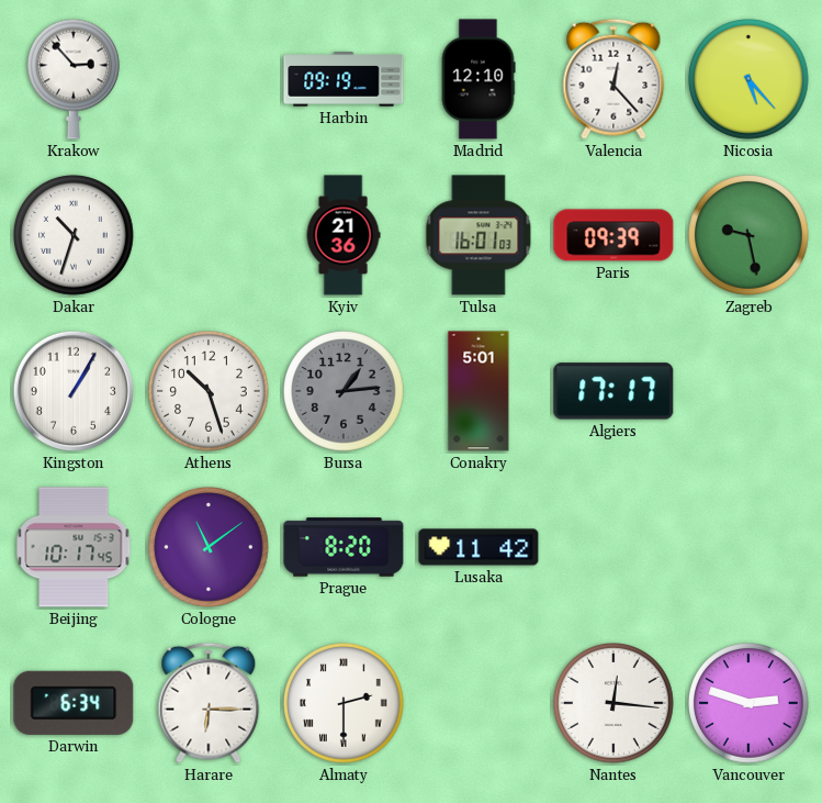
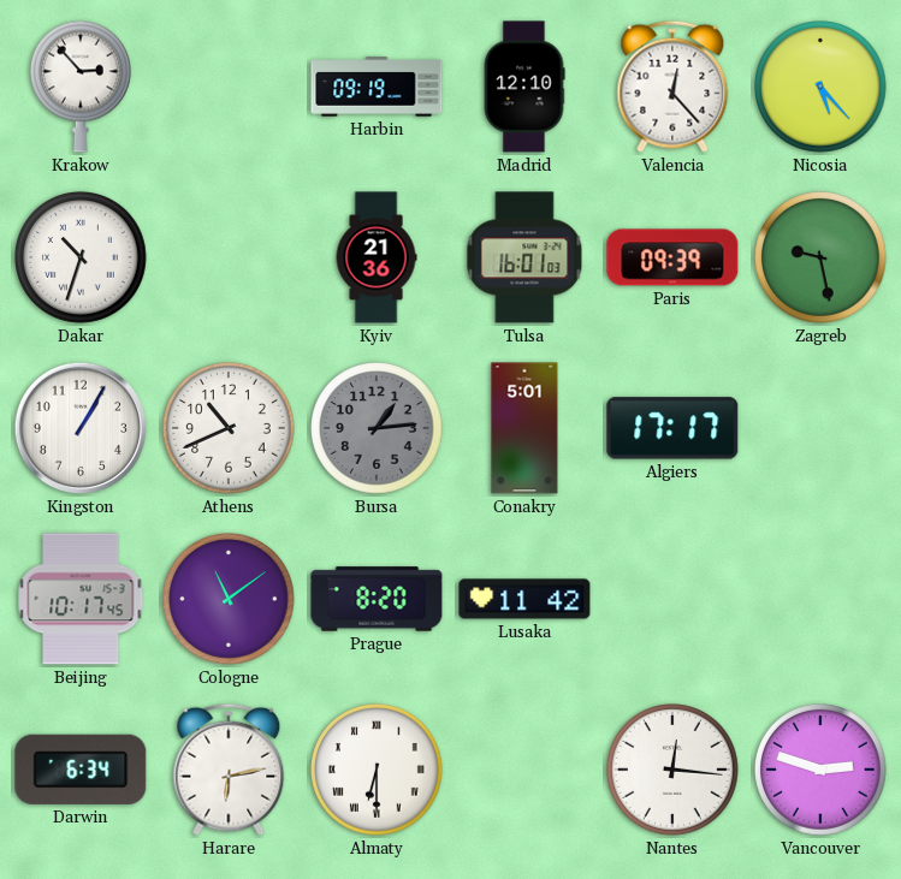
Athens: 10:27 -> 10:41
Harare: 6:15 -> 6:13
Almaty: 2:30 -> 6:30
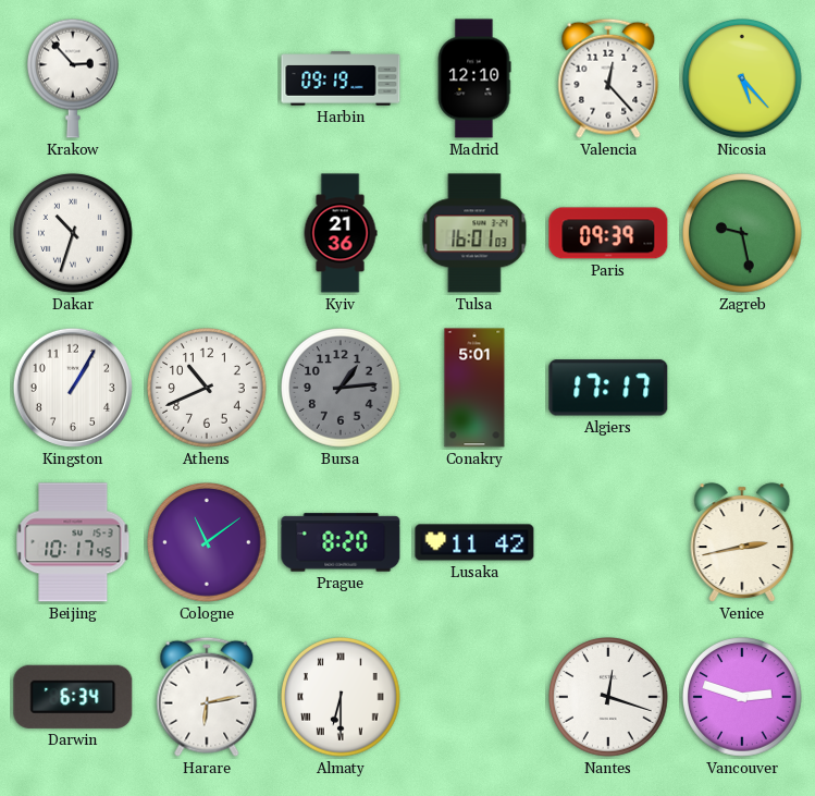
Venice: none -> 2:43
Nantes: 12:16 -> 12:18
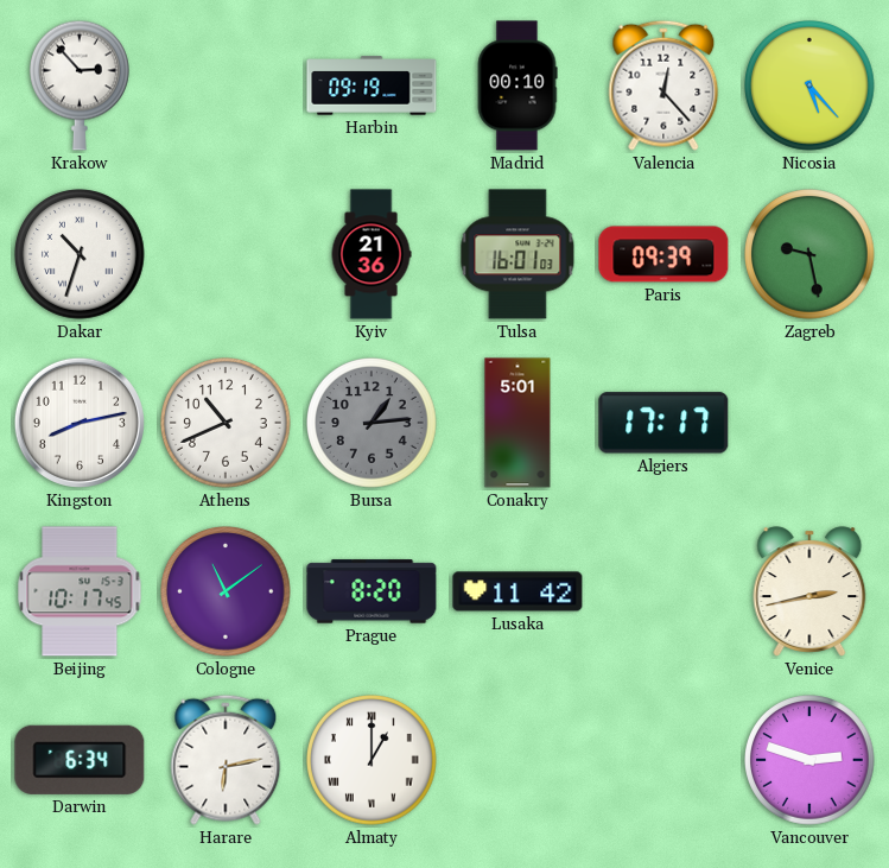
Madrid: 12:10 -> 00:10
Kingston: 1:05 -> 8:13
Almaty: 6:30 -> 1:00
Nantes: 12:18 -> none
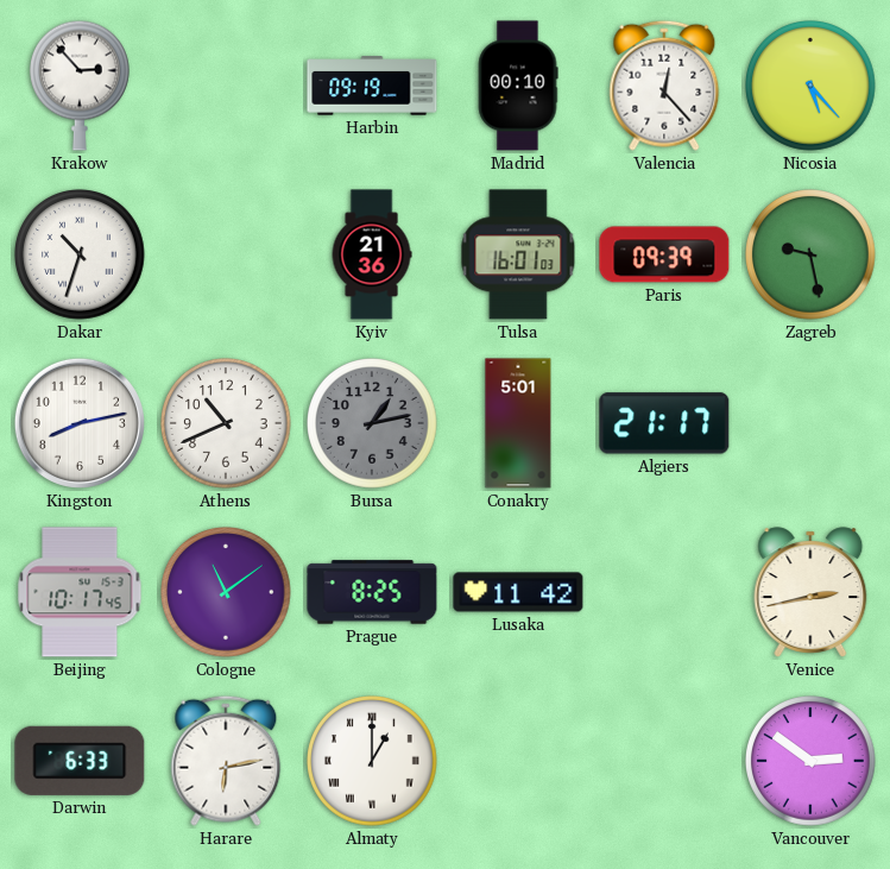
Bursa: 1:14 -> 1:13
Algiers: 17:17 -> 21:17
Prague: 8:20 -> 8:25
Darwin: 6:34 -> 6:33
Vancouver: 2:48 -> 2:51
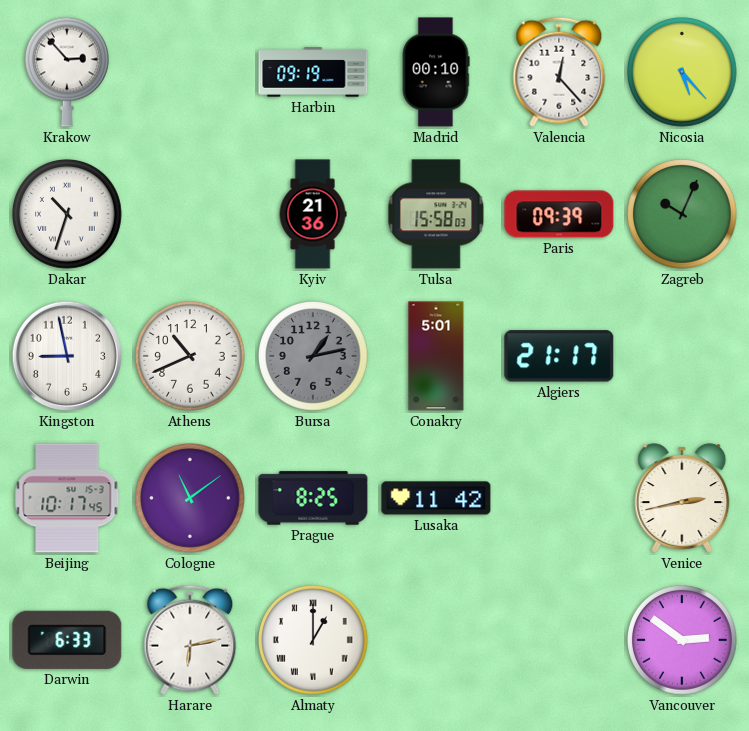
Tulsa: 16:01 -> 15:58
Zagreb: 9:28 -> 10:04
Kingston: 8:13 -> 8:58
